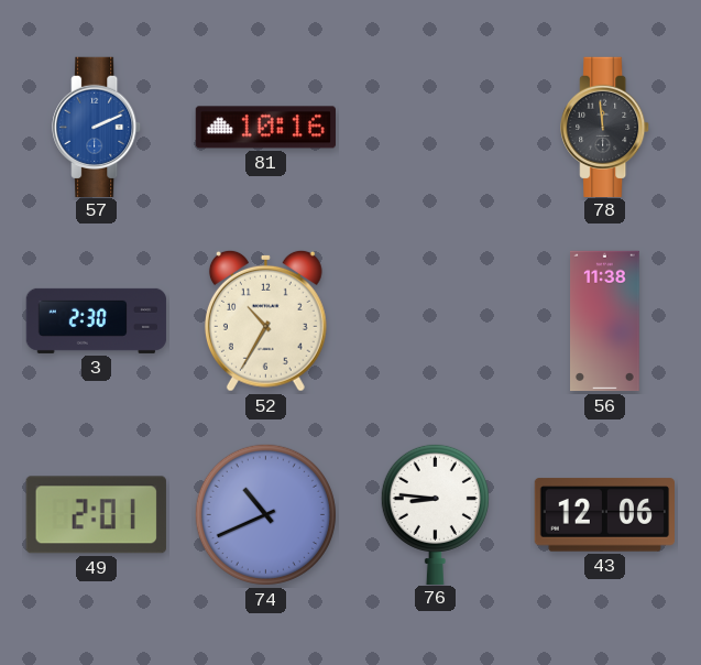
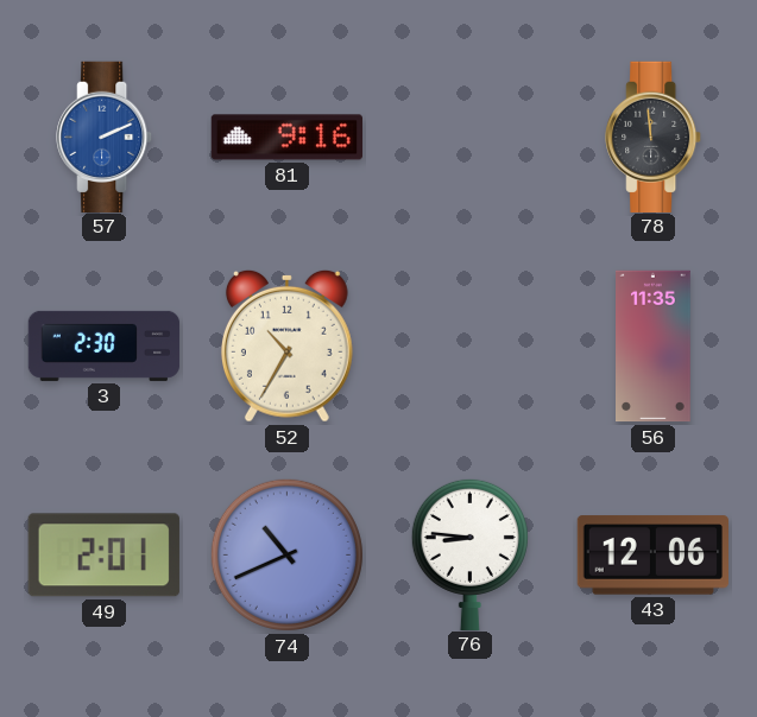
81: 10:16 -> 9:16
56: 11:38 -> 11:35
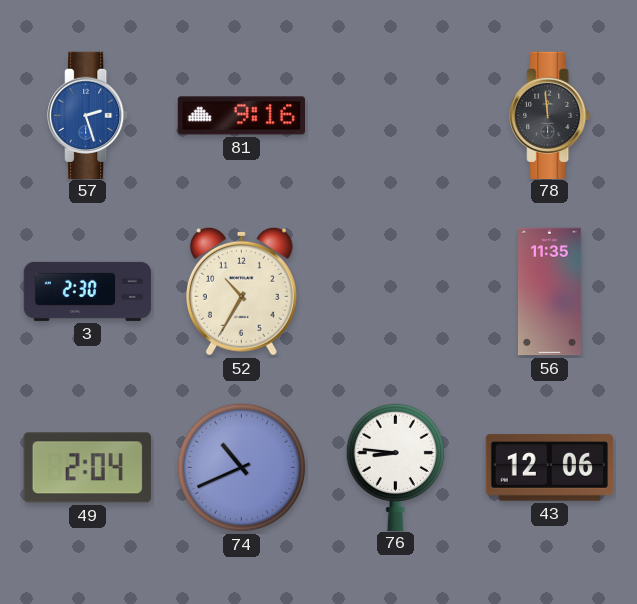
57: 2:11 -> 2:27
49: 2:01 -> 2:04
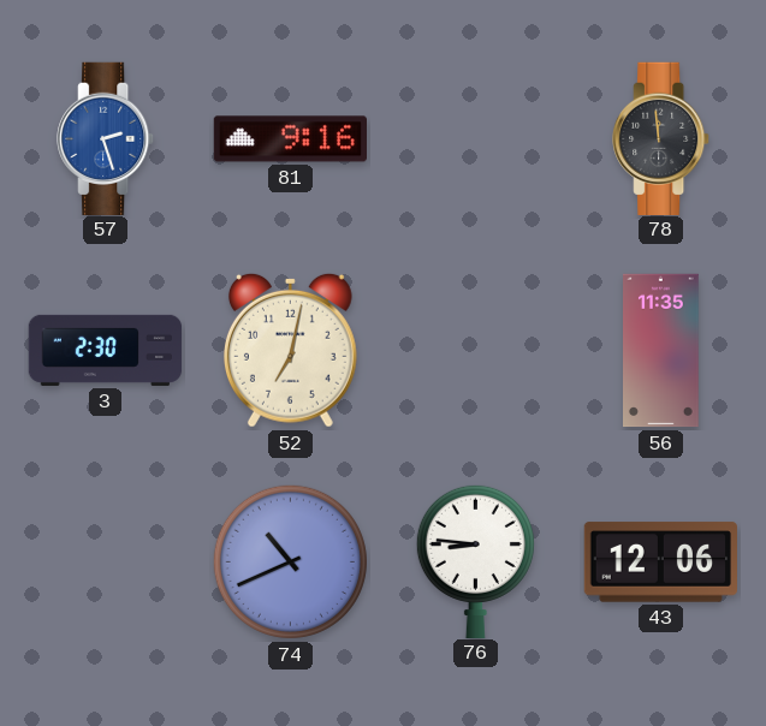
52: 10:35 -> 7:02
49: 2:04 -> none
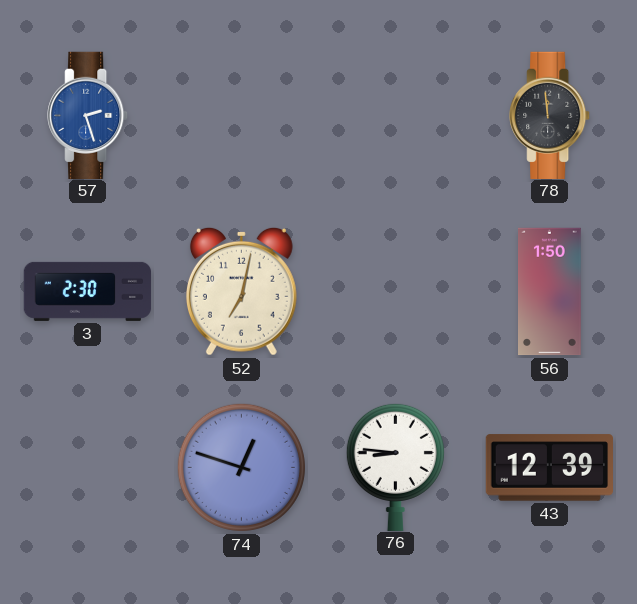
81: 9:16 -> none
56: 11:35 -> 1:50
74: 10:41 -> 12:48
43: 12:06 -> 12:39
